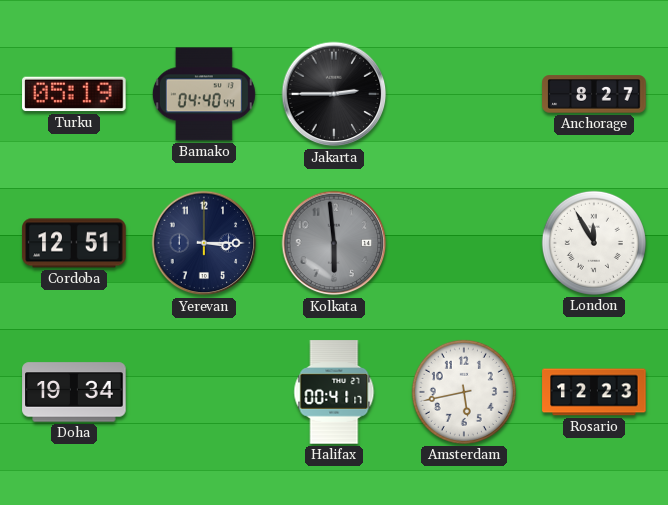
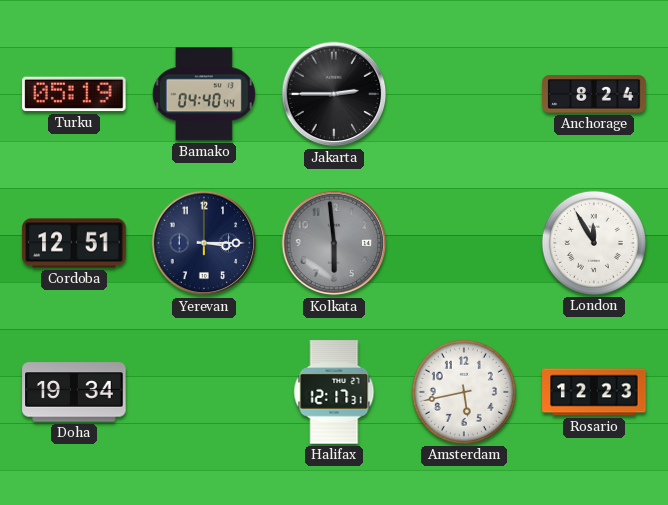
Anchorage: 8:27 -> 8:24
Halifax: 00:41 -> 12:17
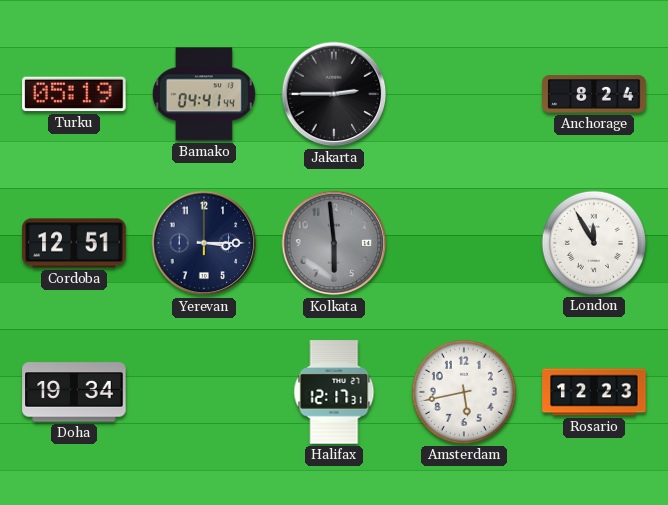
Bamako: 04:40 -> 04:41
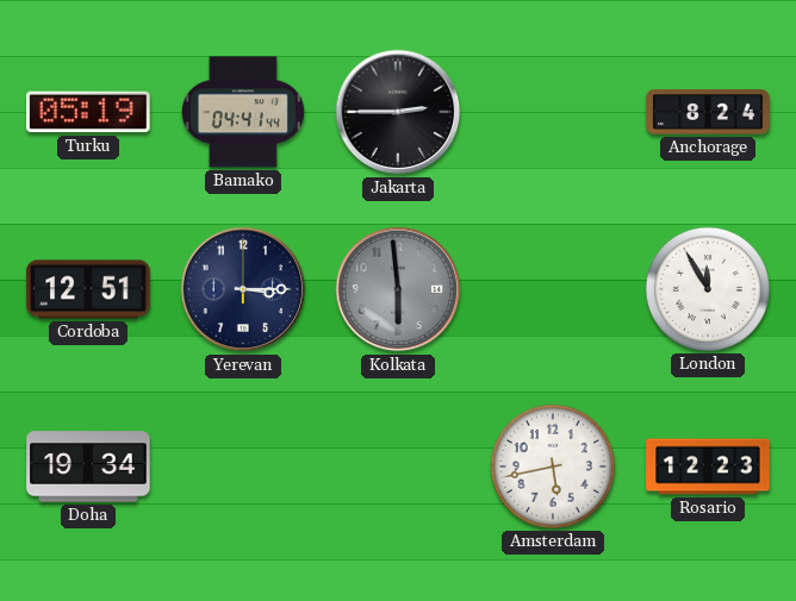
Halifax: 12:17 -> none
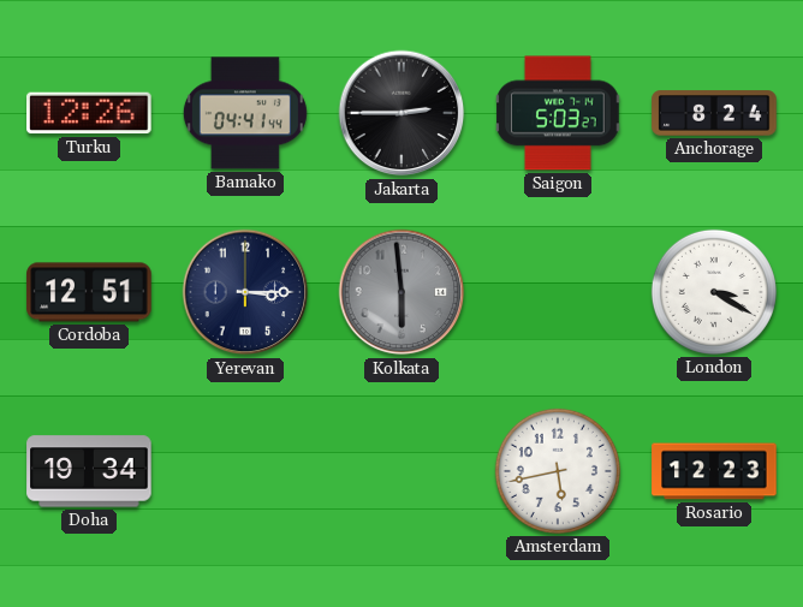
Turku: 05:19 -> 12:26
Saigon: none -> 5:03
London: 11:55 -> 3:20
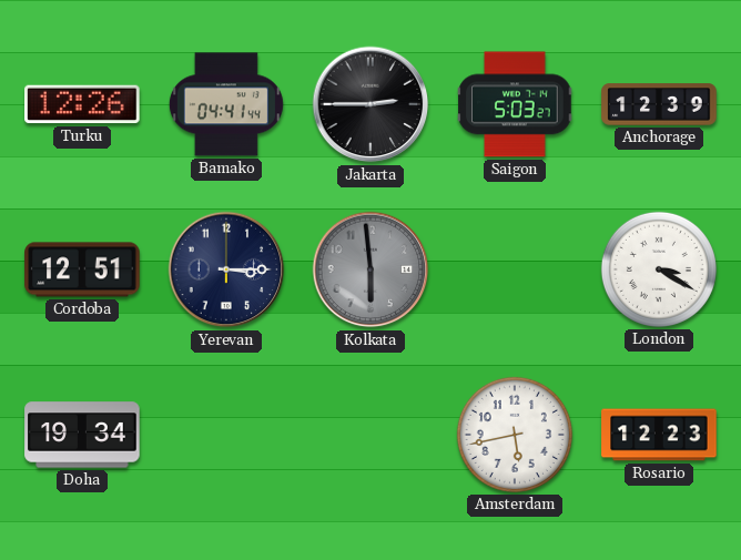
Anchorage: 8:24 -> 12:39
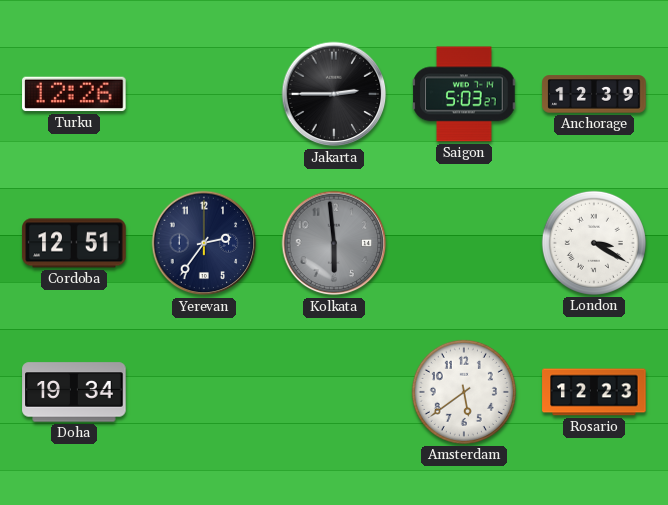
Bamako: 04:41 -> none
Yerevan: 3:15 -> 2:36
Amsterdam: 5:43 -> 5:39
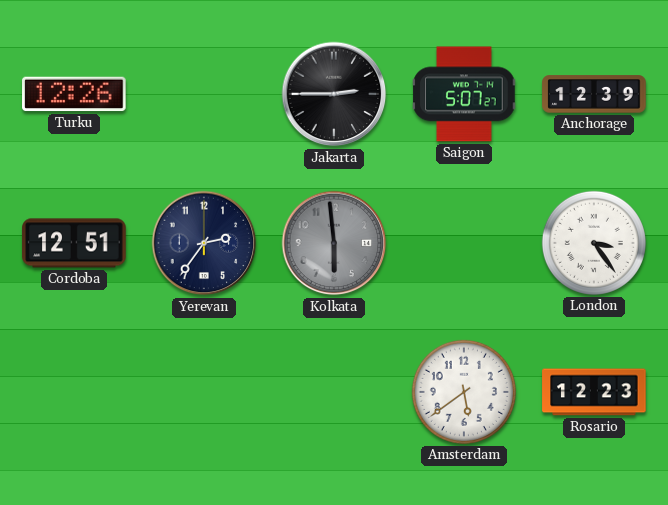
Saigon: 5:03 -> 5:07
London: 3:20 -> 3:24
Doha: 19:34 -> none
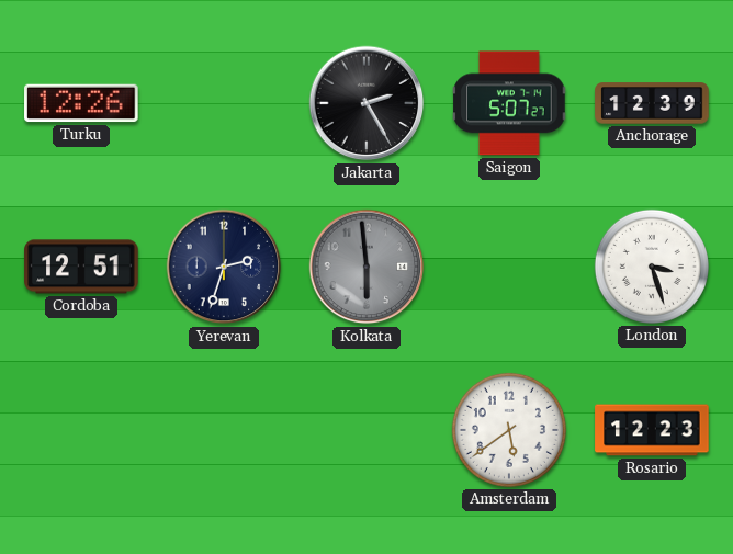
Jakarta: 2:45 -> 2:25
Yerevan: 2:36 -> 2:33
London: 3:24 -> 3:27
